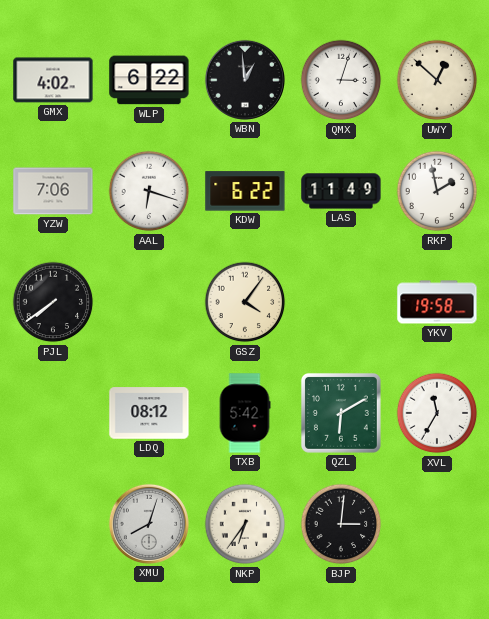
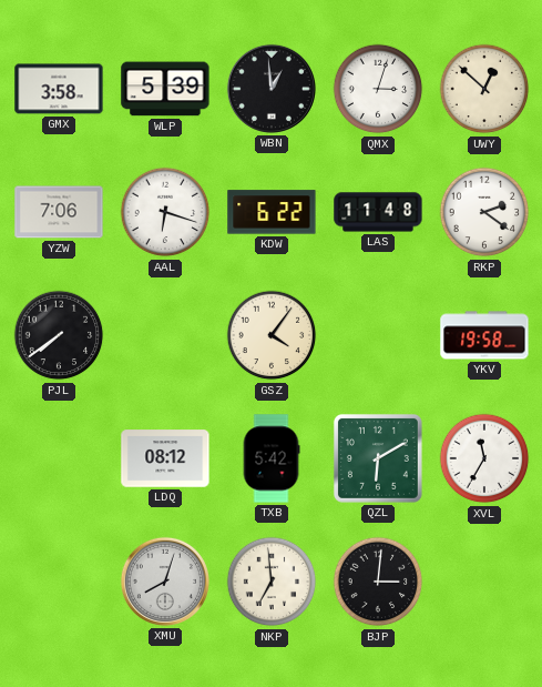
GMX: 4:02 -> 3:58
WLP: 6:22 -> 5:39
LAS: 11:49 -> 11:48
RKP: 1:58 -> 2:21
NKP: 6:36 -> 6:59
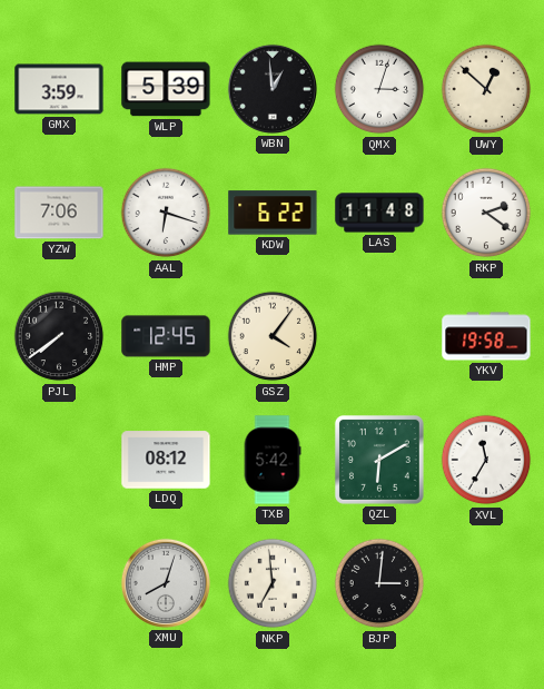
GMX: 3:58 -> 3:59
HMP: none -> 12:45
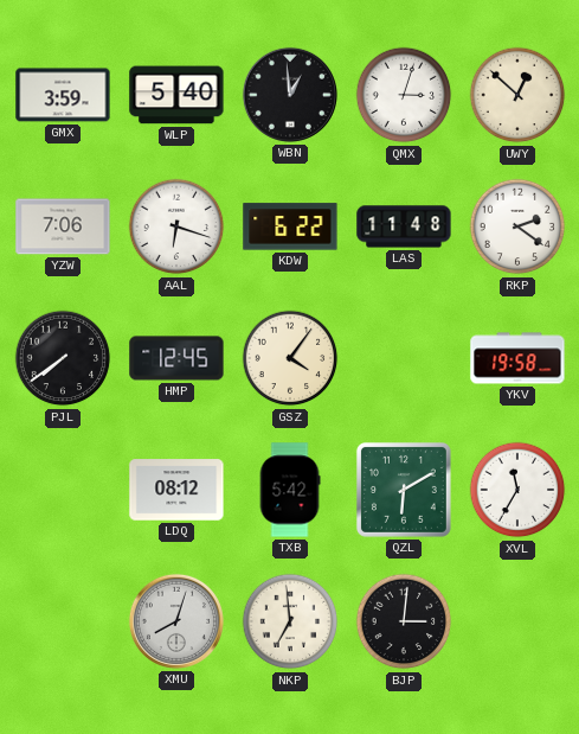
WLP: 5:39 -> 5:40
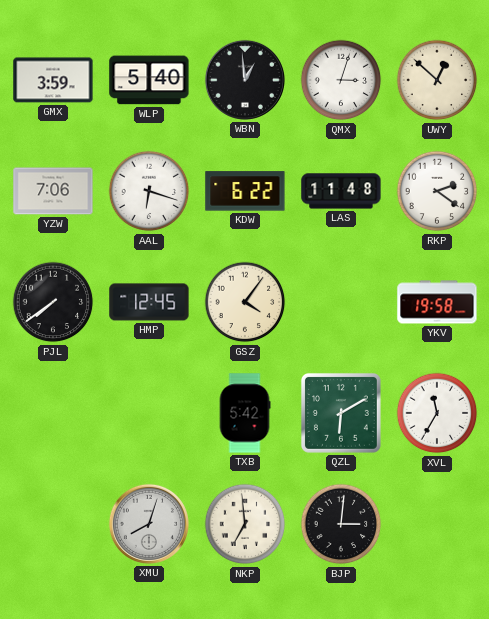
LDQ: 08:12 -> none
